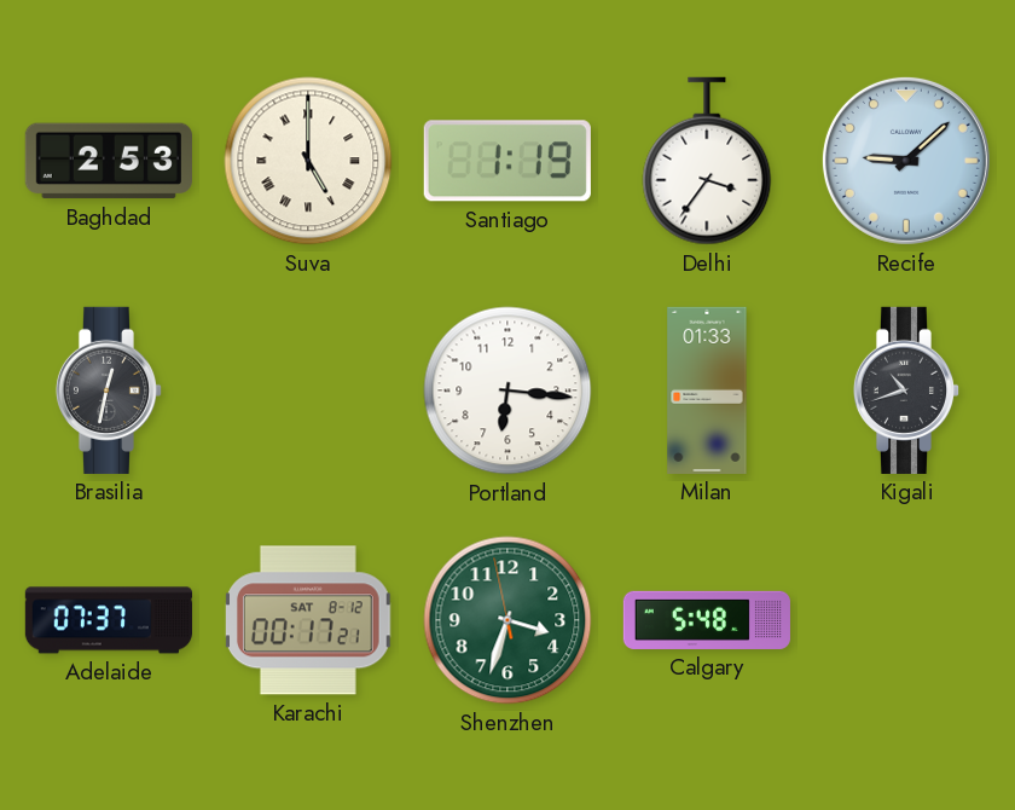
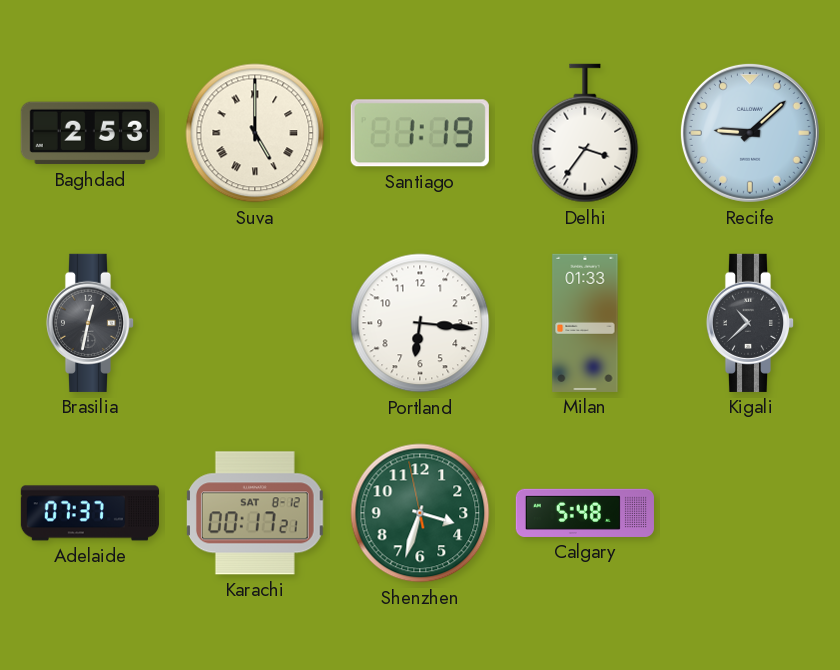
Kigali: 10:42 -> 10:38
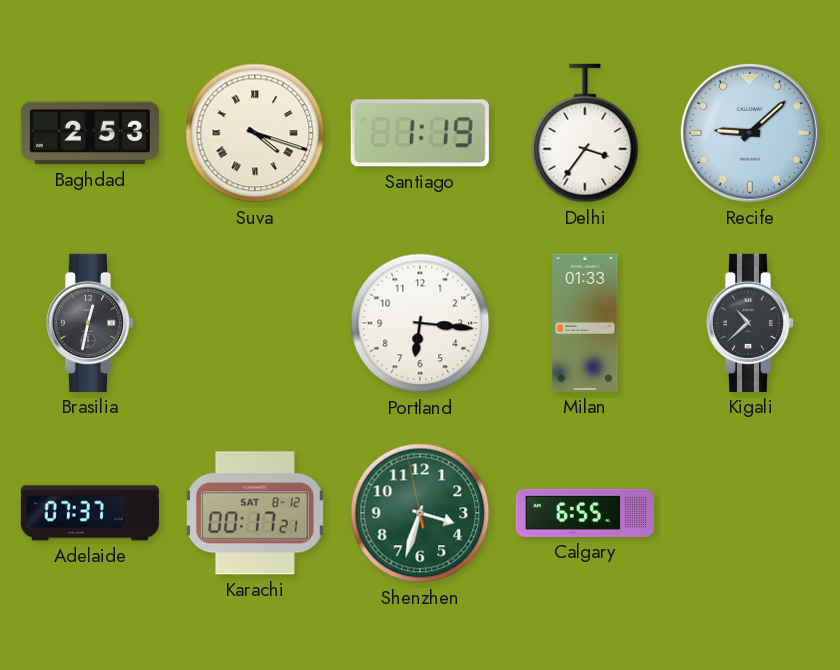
Suva: 5:00 -> 4:18
Calgary: 5:48 -> 6:55
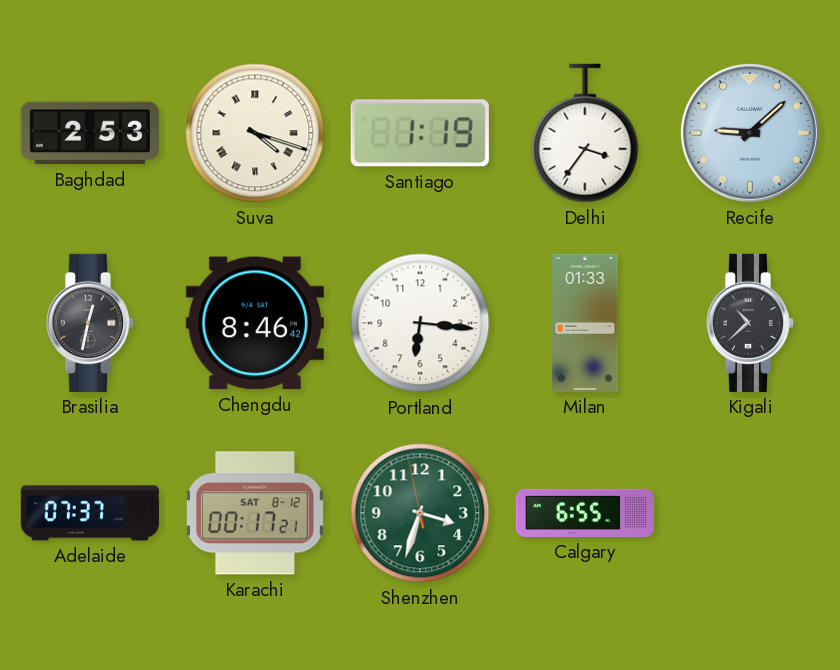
Chengdu: none -> 8:46
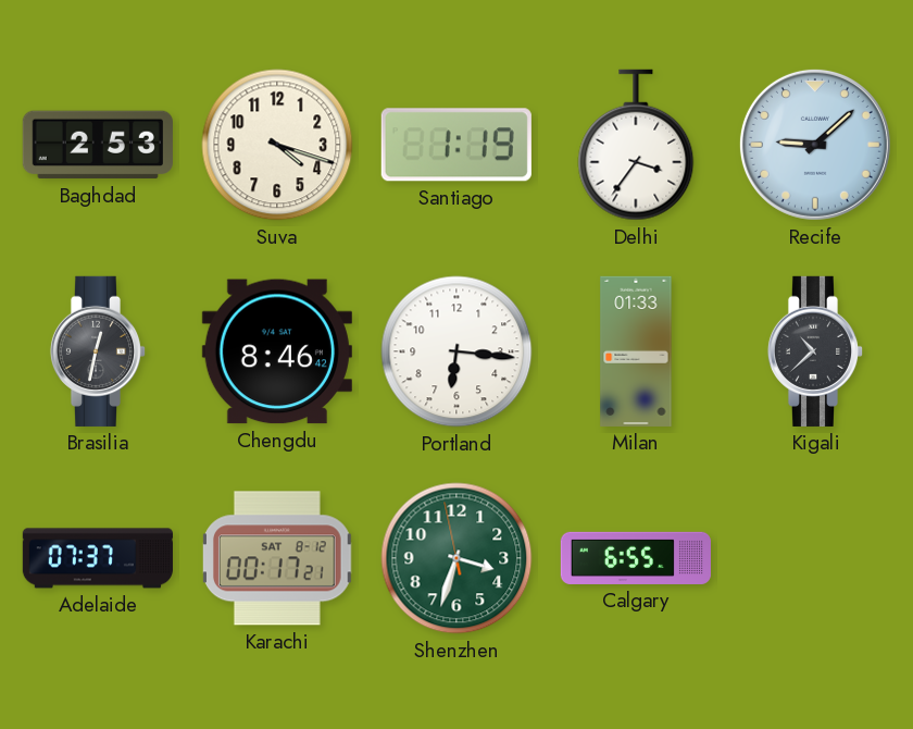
Suva numerals: Roman -> Arabic
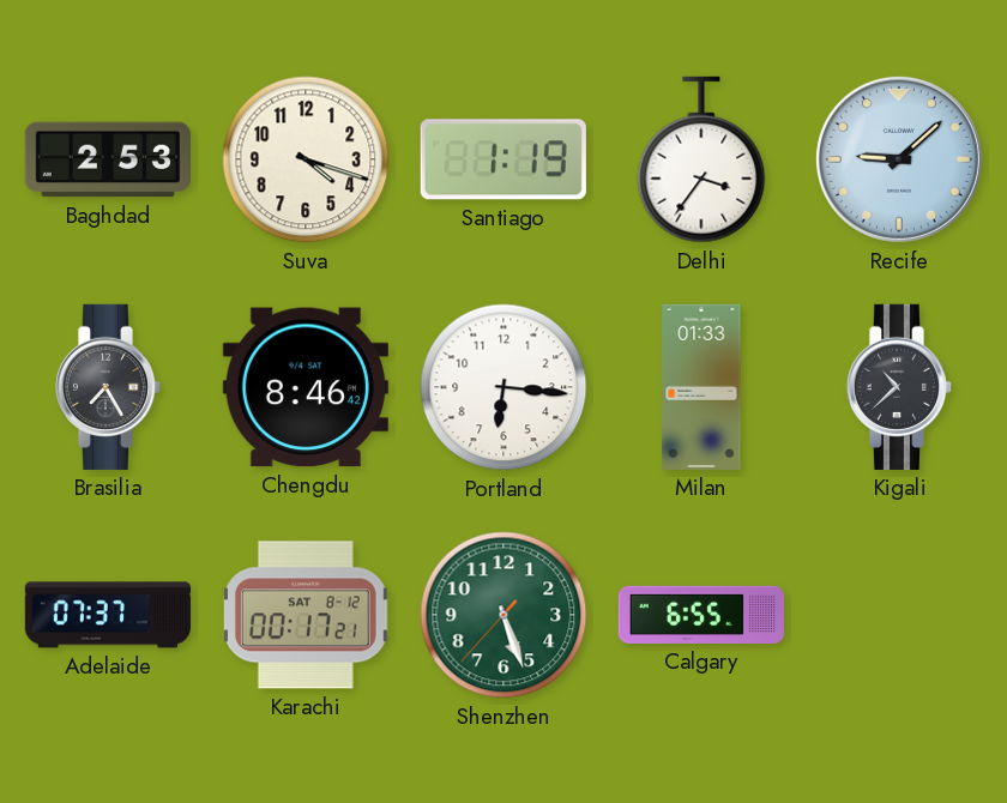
Brasilia: 12:32 -> 7:25
Shenzhen: 3:32 -> 5:26
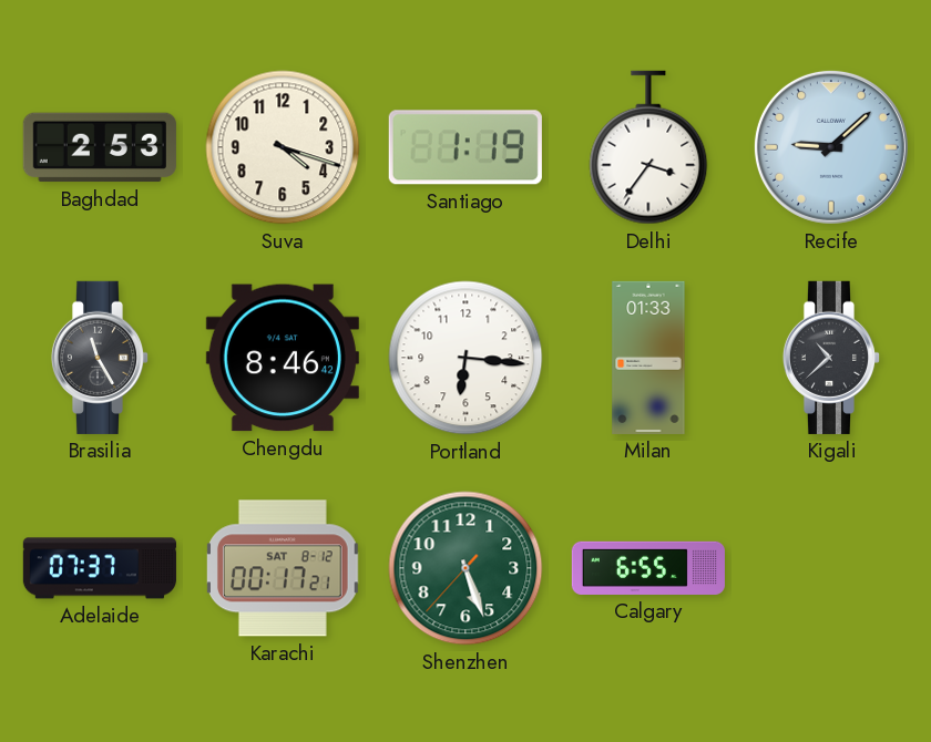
Brasilia: 7:25 -> 11:25
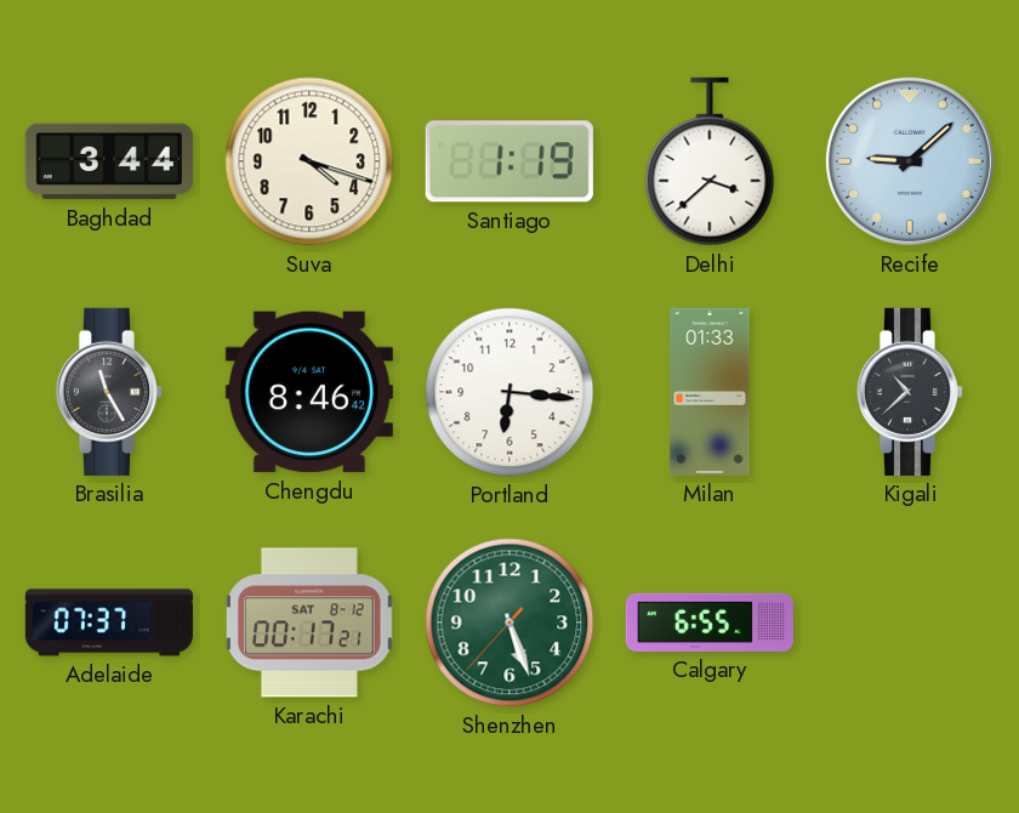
Baghdad: 2:53 -> 3:44
Delhi: 3:36 -> 3:38
